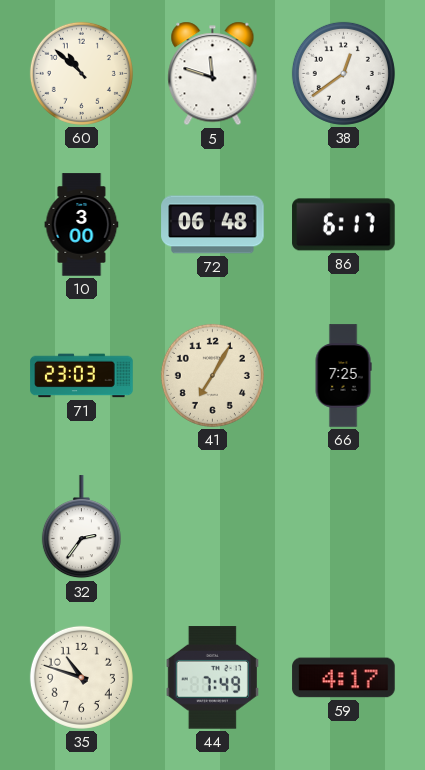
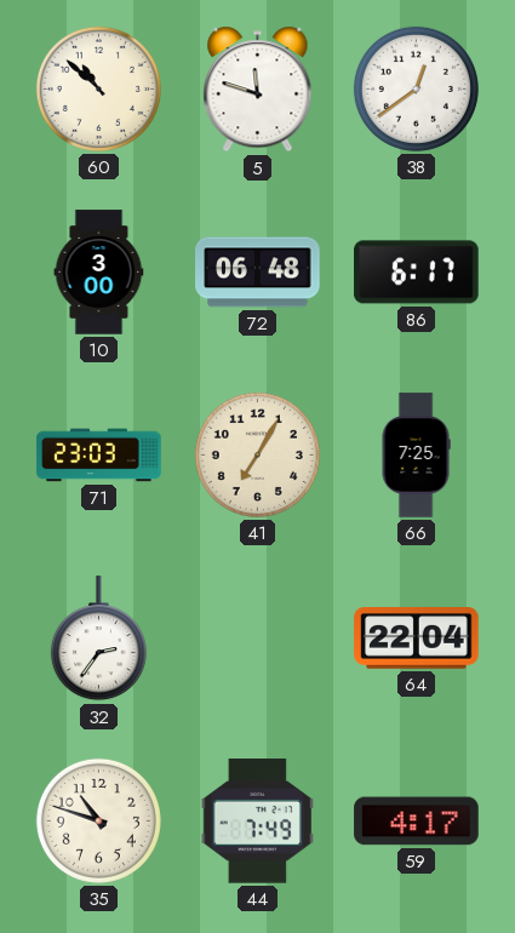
64: none -> 22:04
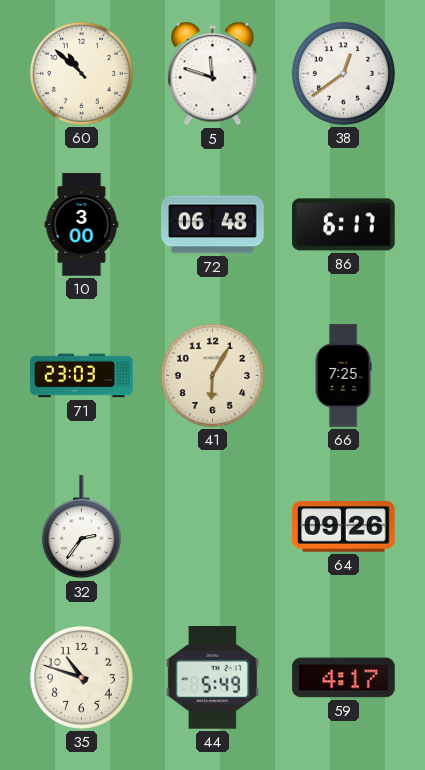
41: 7:05 -> 6:05
64: 22:04 -> 09:26
44: 7:49 -> 5:49
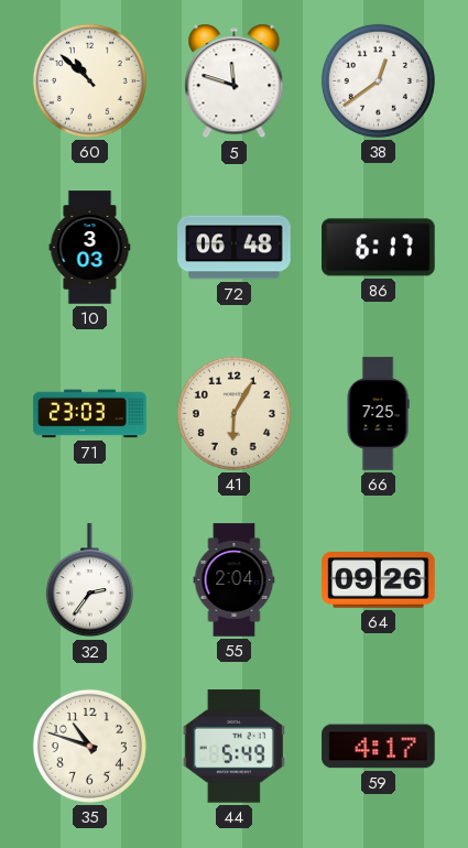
10: 3:00 -> 3:03
55: none -> 2:04
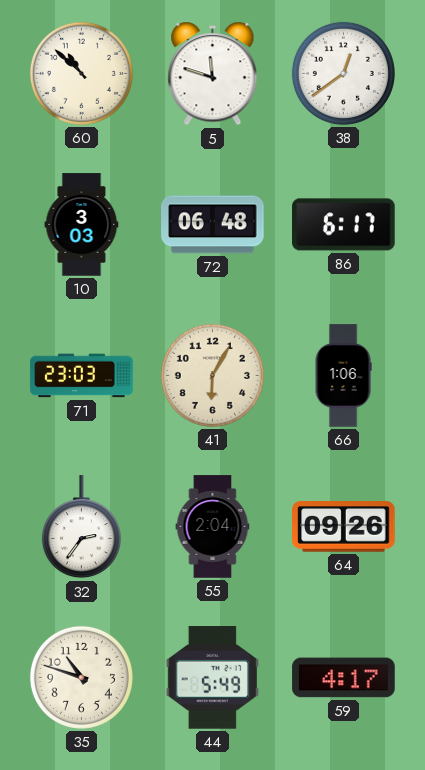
66: 7:25 -> 1:06
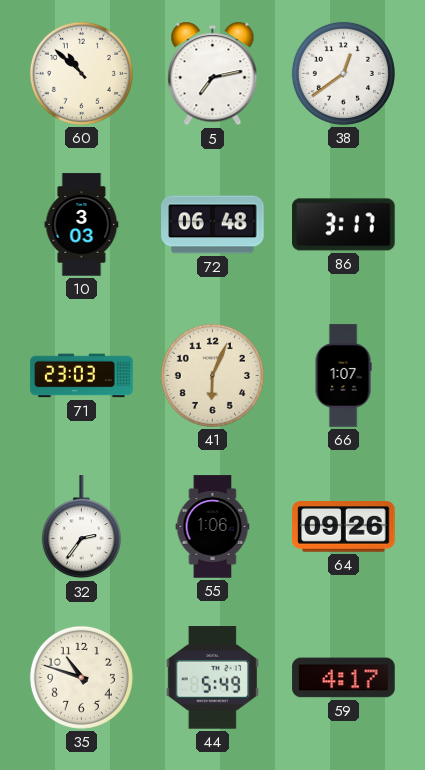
5: 11:48 -> 7:13
86: 6:17 -> 3:17
41: 6:05 -> 6:04
66: 1:06 -> 1:07
55: 2:04 -> 1:06
